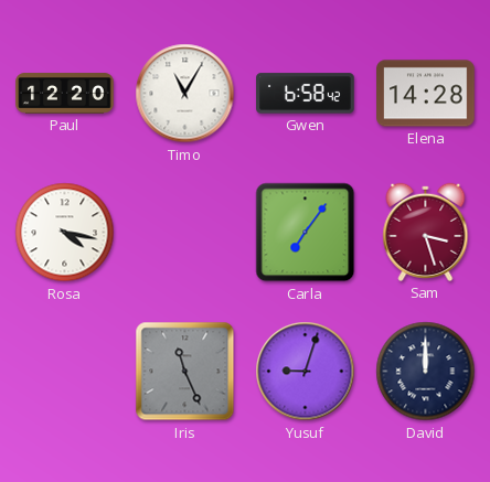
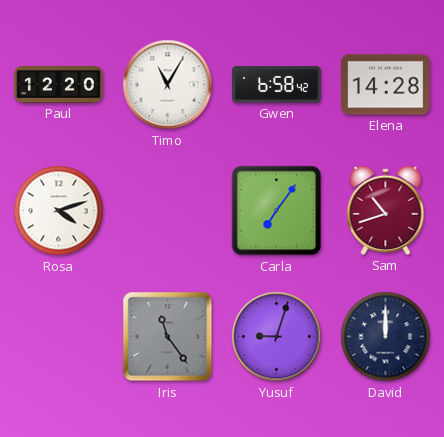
Rosa: 4:17 -> 4:12
Sam: 3:27 -> 10:42
Iris: 11:26 -> 11:24
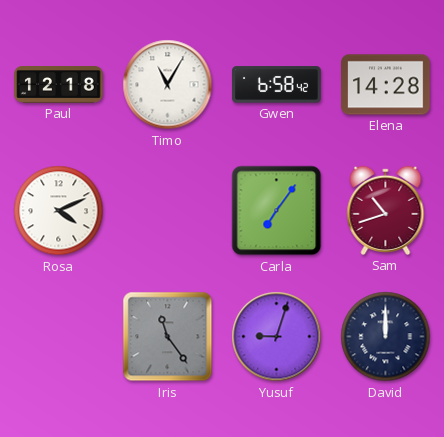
Paul: 12:20 -> 12:18
Rosa: 4:12 -> 4:11
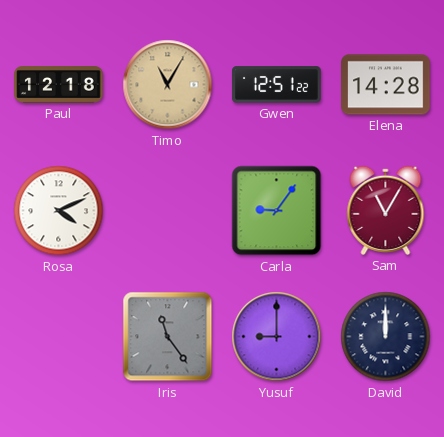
Timo dial: white -> champagne
Gwen: 6:58 -> 12:51
Carla: 7:06 -> 9:06
Sam: 10:42 -> 11:05
Yusuf: 9:03 -> 9:00
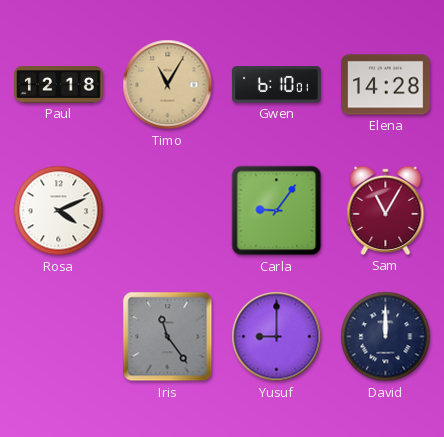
Gwen: 12:51 -> 6:10
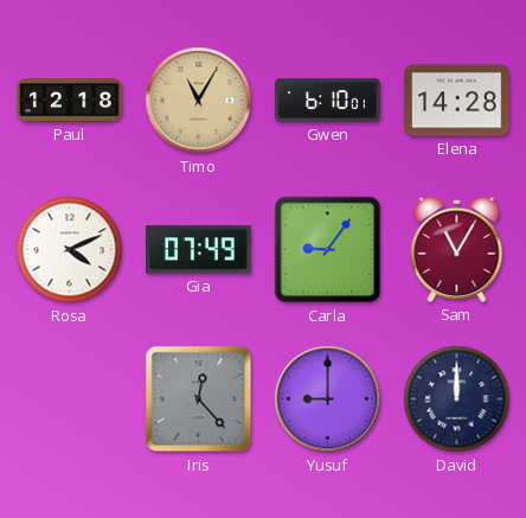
Gia: none -> 07:49
Iris: 11:24 -> 12:23
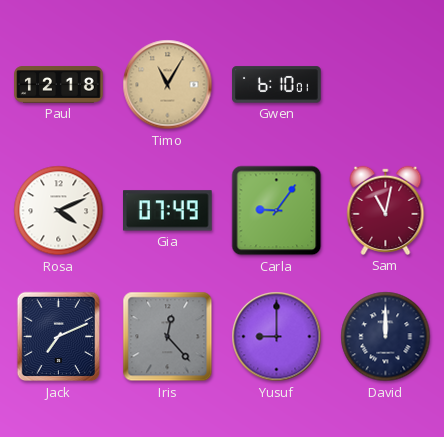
Elena: 14:28 -> none
Sam: 11:05 -> 11:02
Jack: none -> 7:11
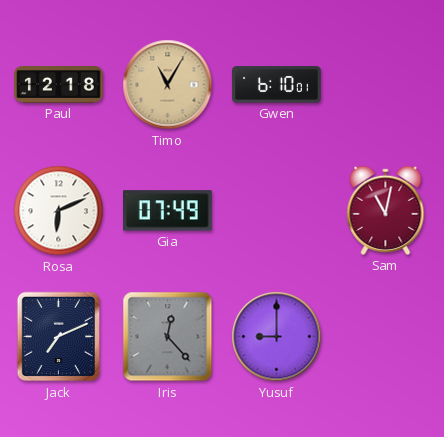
Rosa: 4:11 -> 6:11
Carla: 9:06 -> none
David: 12:00 -> none
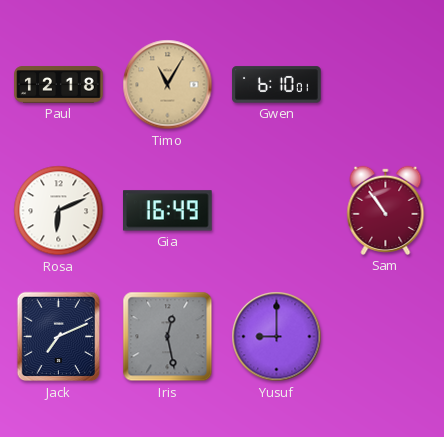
Gia: 07:49 -> 16:49
Sam: 11:02 -> 10:54
Iris: 12:23 -> 12:28
